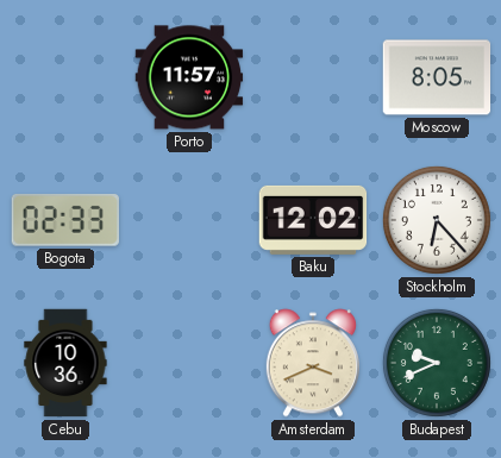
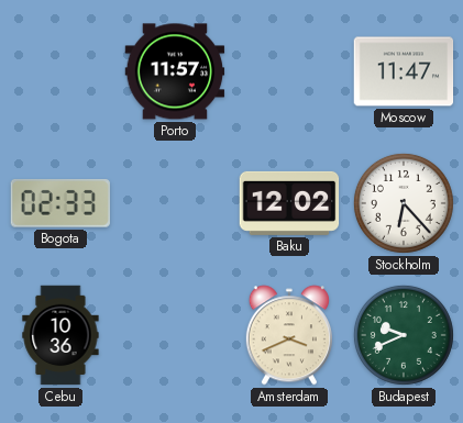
Moscow: 8:05 -> 11:47
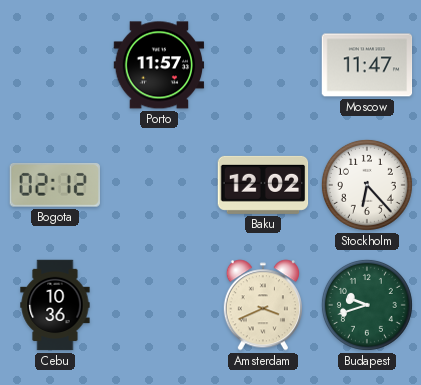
Bogota: 02:33 -> 02:12
Budapest: 9:41 -> 9:42
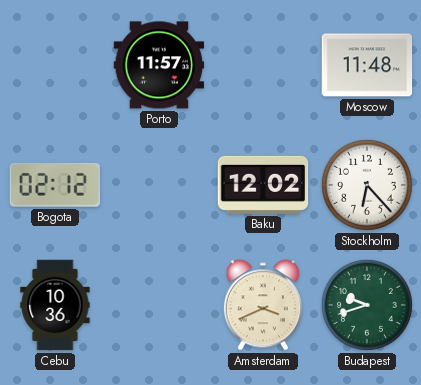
Moscow: 11:47 -> 11:48
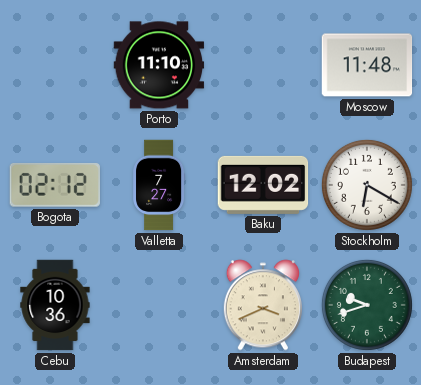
Porto: 11:57 -> 11:10
Valletta: none -> 7:27
Stockholm: 6:23 -> 6:20
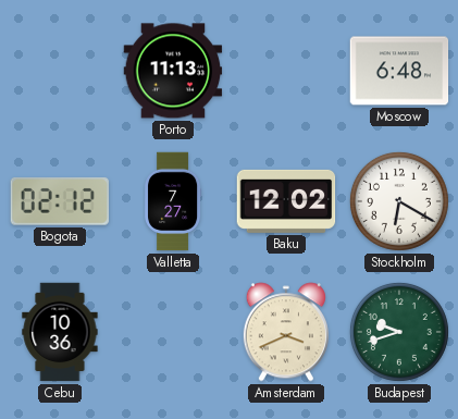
Porto: 11:10 -> 11:13
Moscow: 11:48 -> 6:48
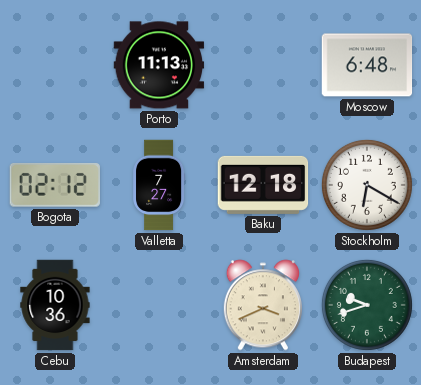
Baku: 12:02 -> 12:18
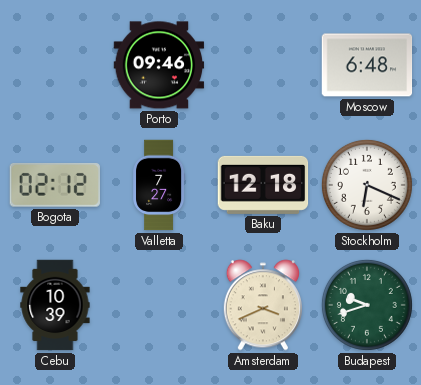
Porto: 11:13 -> 09:46
Stockholm: 6:20 -> 6:19
Cebu: 10:36 -> 10:39
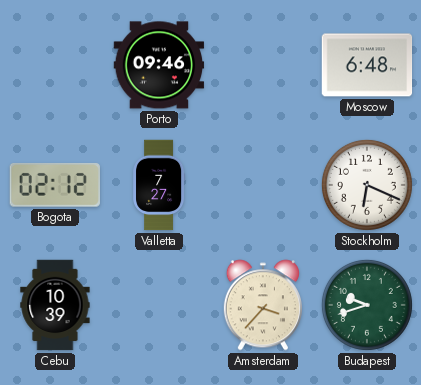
Baku: 12:18 -> none
Amsterdam: 3:41 -> 3:37
